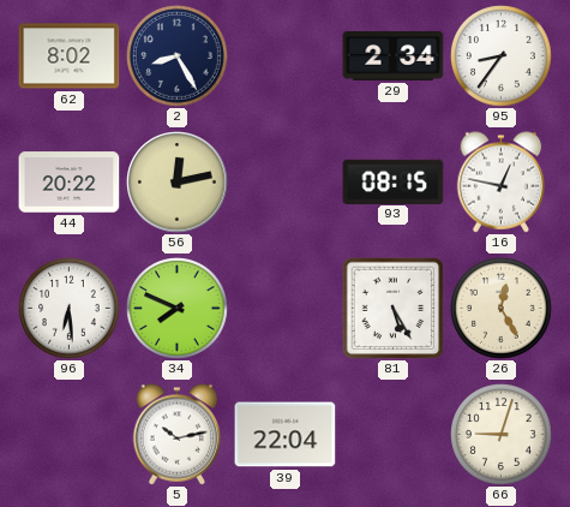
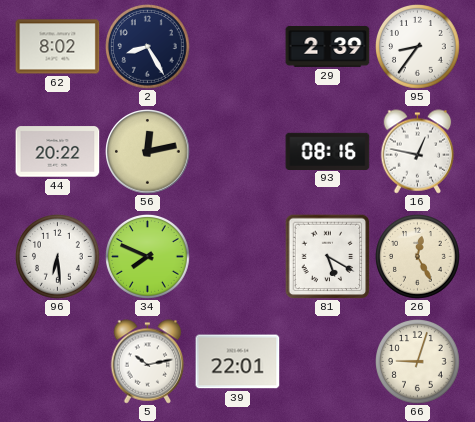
29: 2:34 -> 2:39
93: 08:15 -> 08:16
81: 5:25 -> 5:20
39: 22:04 -> 22:01
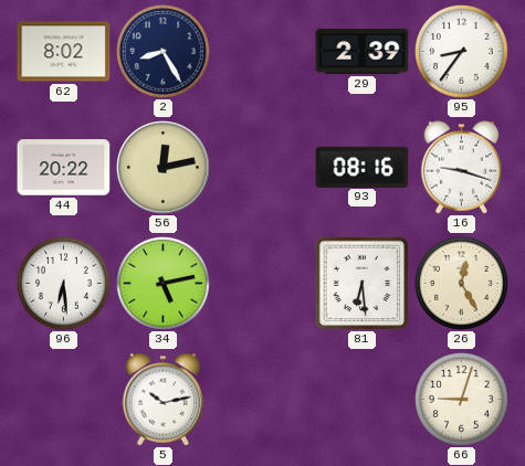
16: 12:47 -> 9:18
34: 7:49 -> 5:13
81: 5:20 -> 6:29
39: 22:01 -> none
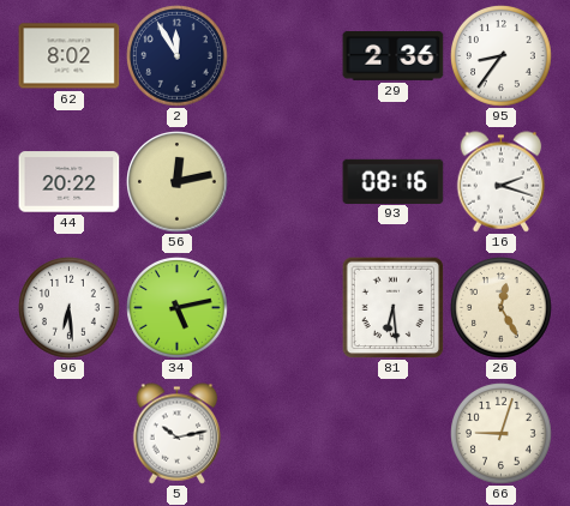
2: 8:25 -> 11:55
29: 2:39 -> 2:36
16: 9:18 -> 2:18
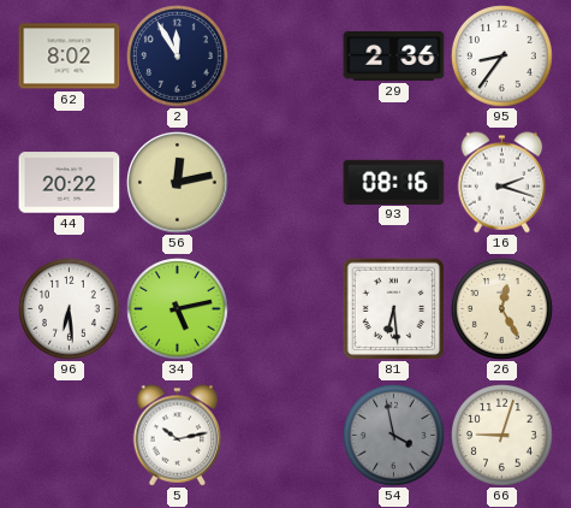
54: none -> 3:58
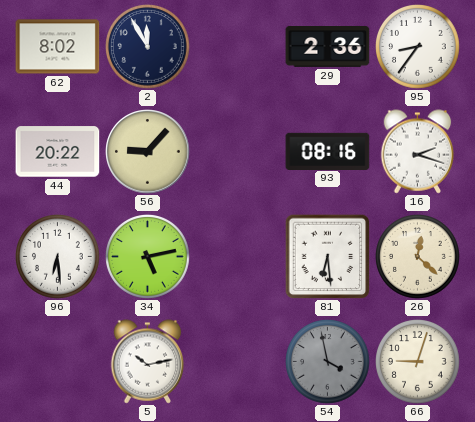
56: 12:13 -> 9:07
26: 12:25 -> 12:22
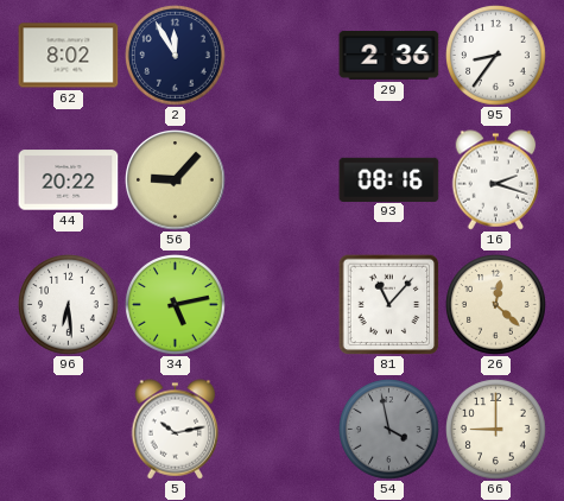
81: 6:29 -> 11:07
66: 9:03 -> 9:00
